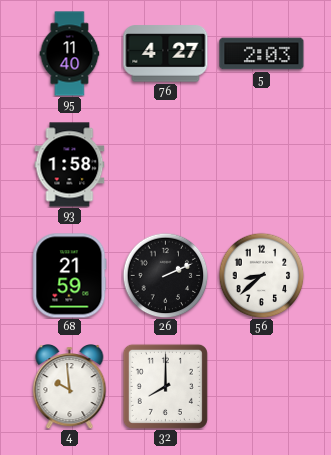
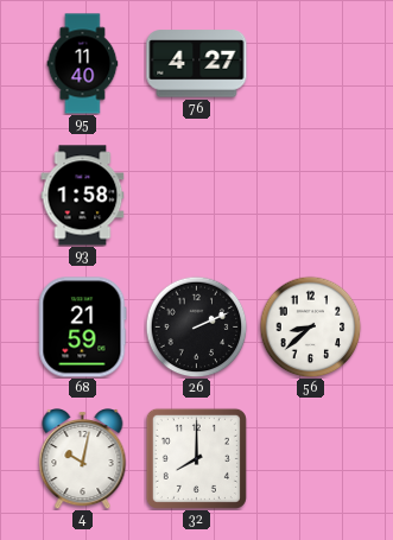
5: 2:03 -> none
4: 9:59 -> 10:02
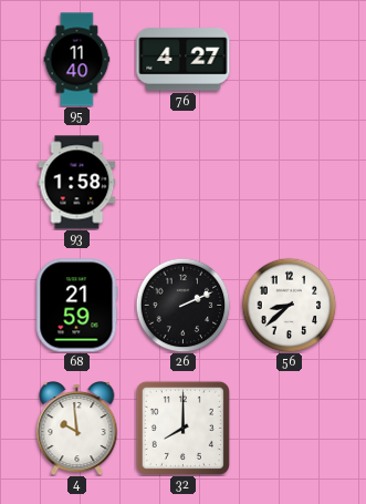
4: 10:02 -> 9:59
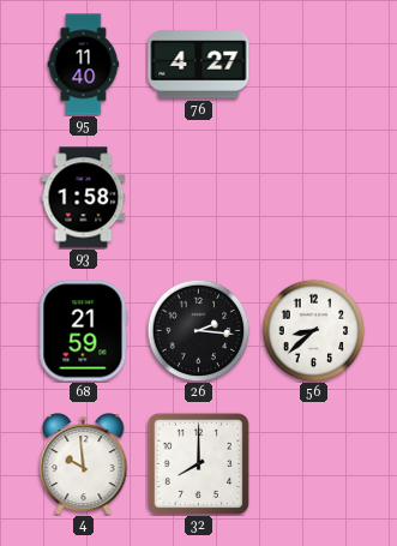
26: 2:11 -> 2:16
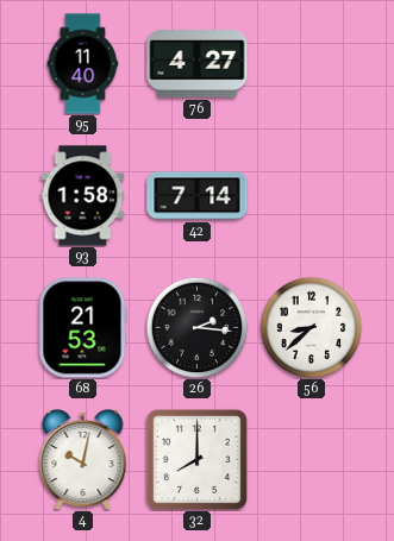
42: none -> 7:14
68: 21:59 -> 21:53
4: 9:59 -> 10:02
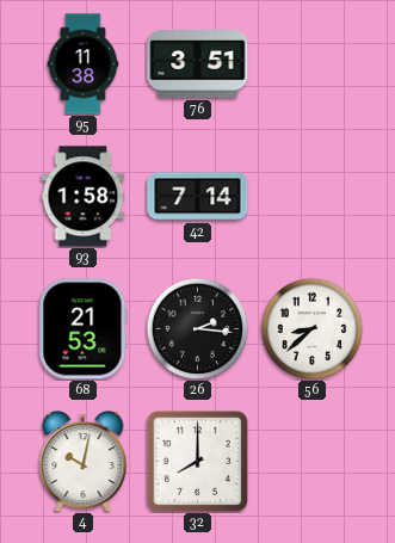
95: 11:40 -> 11:38
76: 4:27 -> 3:51
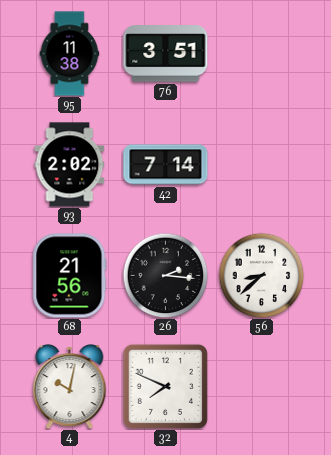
93: 1:58 -> 2:02
68: 21:53 -> 21:56
32: 8:00 -> 7:49
